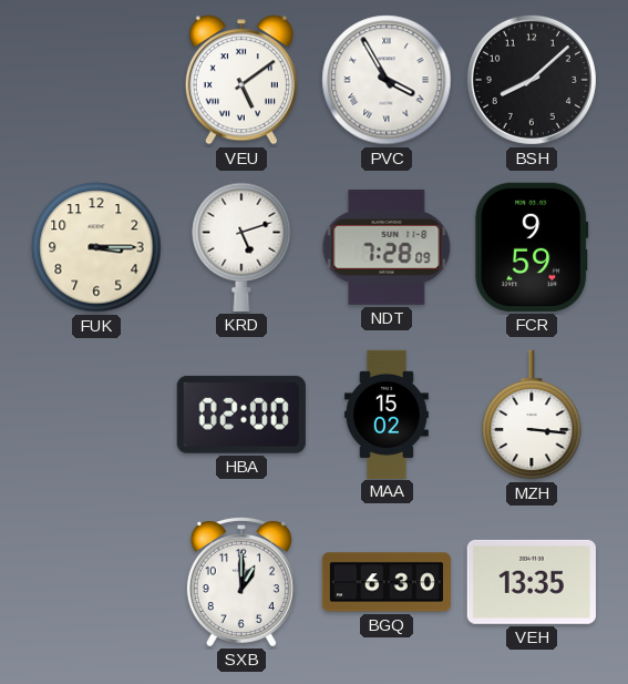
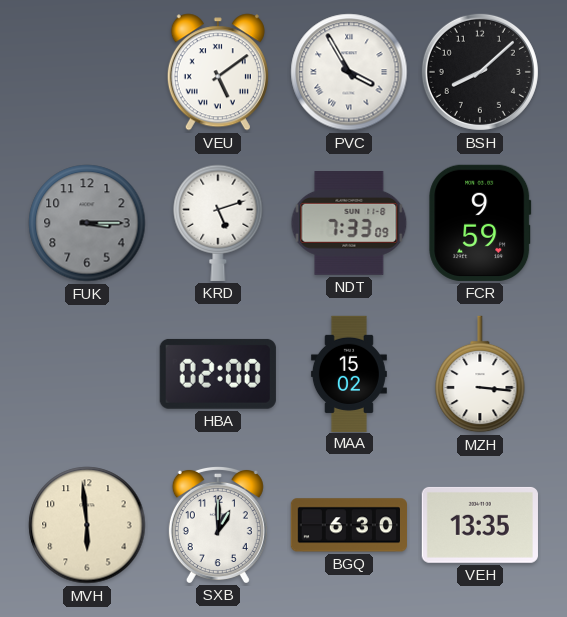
FUK dial: cream -> grey
NDT: 7:28 -> 7:33
MVH: none -> 5:59
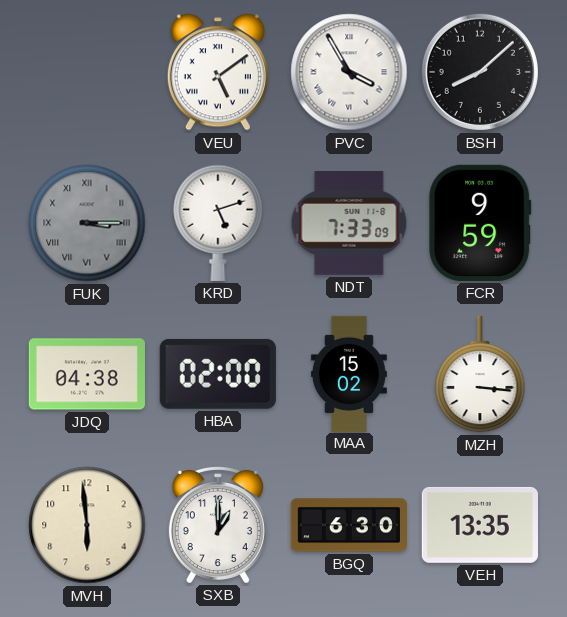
FUK numerals: Arabic -> Roman
JDQ: none -> 04:38
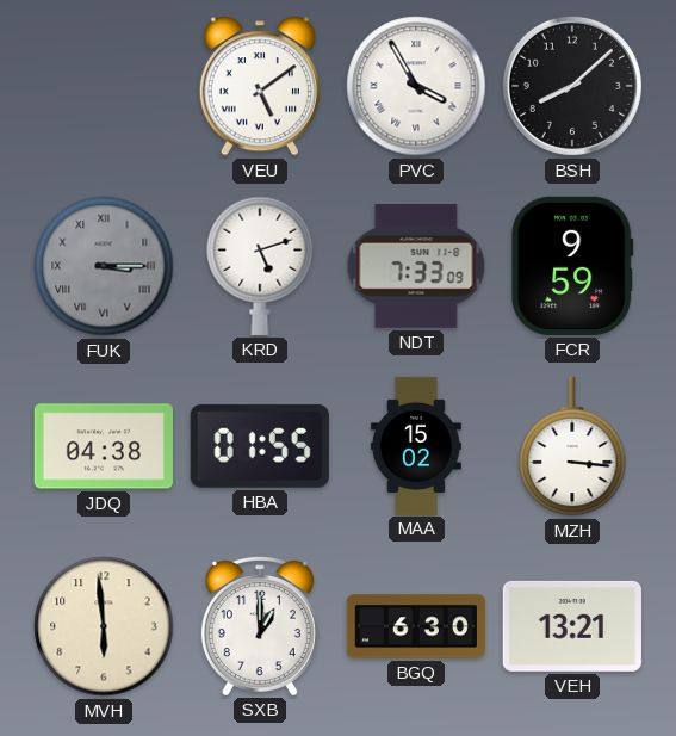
HBA: 02:00 -> 01:55
VEH: 13:35 -> 13:21
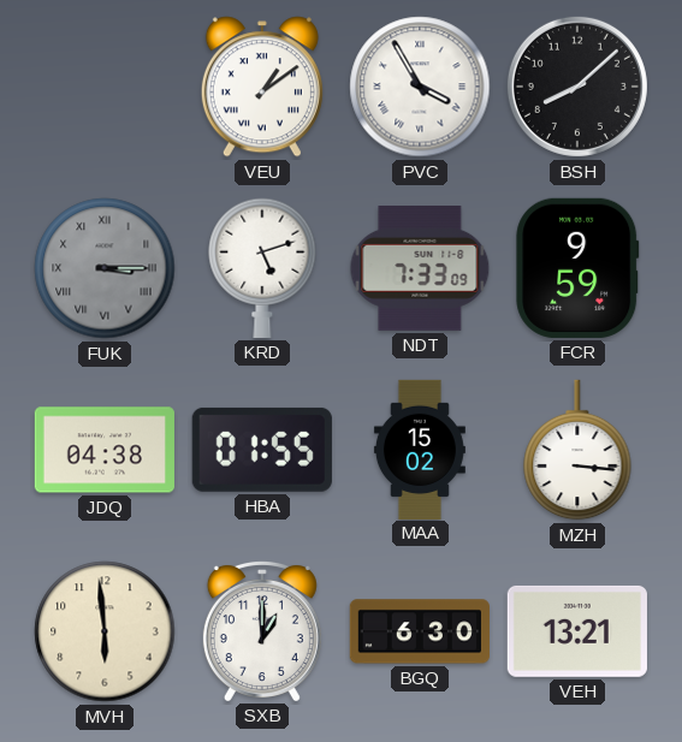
VEU: 5:09 -> 1:09
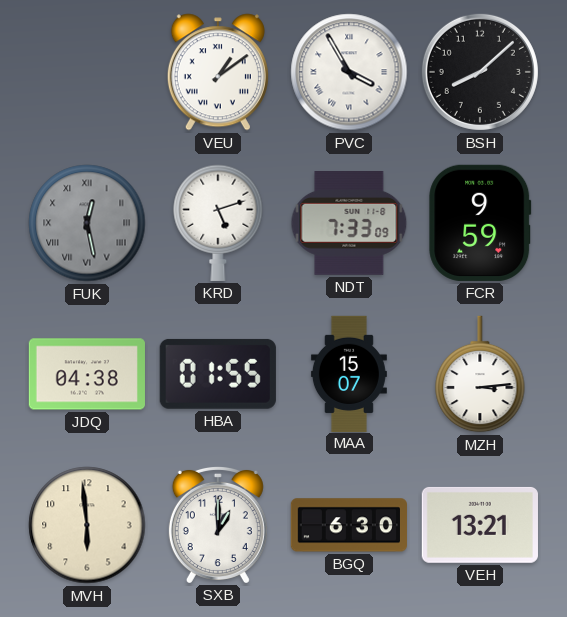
FUK: 3:15 -> 12:28
MAA: 15:02 -> 15:07
MZH: 3:16 -> 3:14
